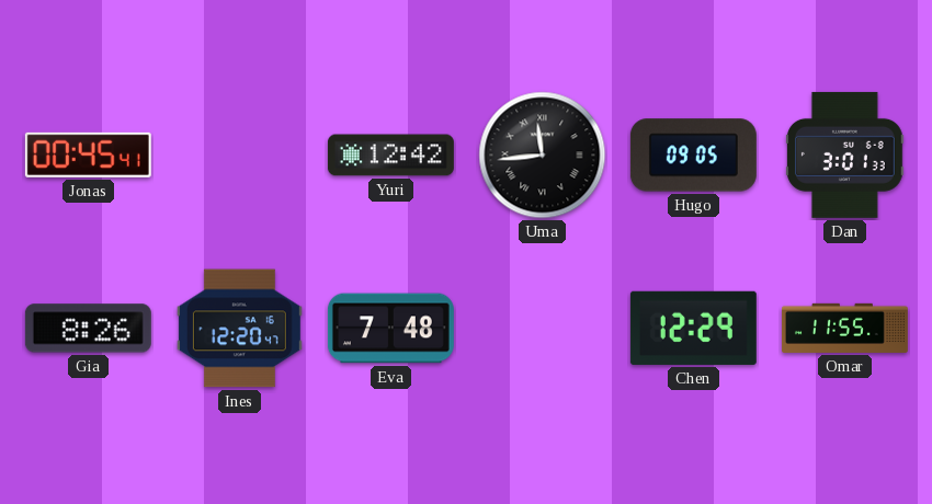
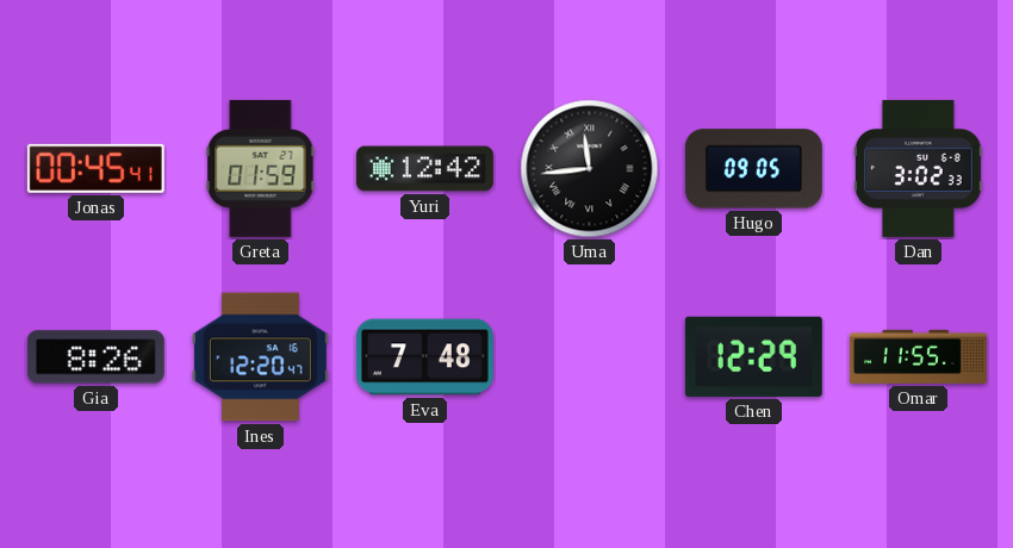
Greta: none -> 01:59
Dan: 3:01 -> 3:02
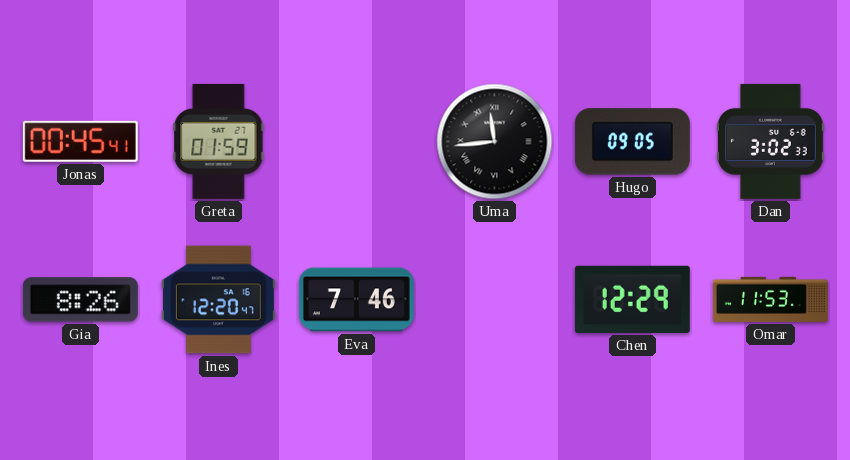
Yuri: 12:42 -> none
Eva: 7:48 -> 7:46
Omar: 11:55 -> 11:53
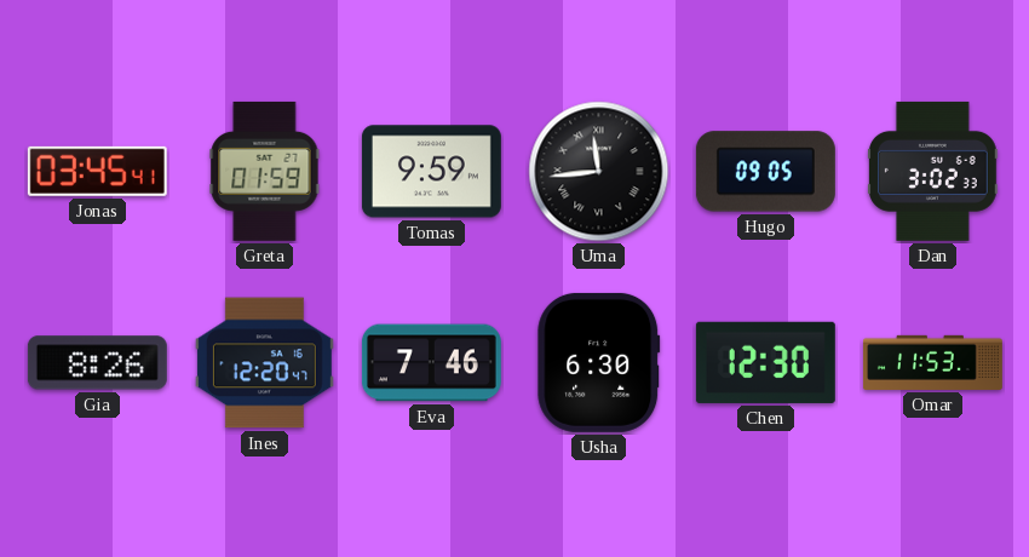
Jonas: 00:45 -> 03:45
Tomas: none -> 9:59
Usha: none -> 6:30
Chen: 12:29 -> 12:30
